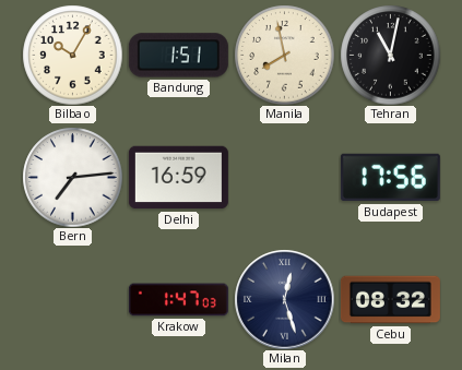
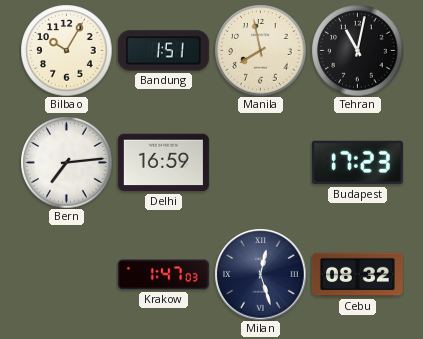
Budapest: 17:56 -> 17:23
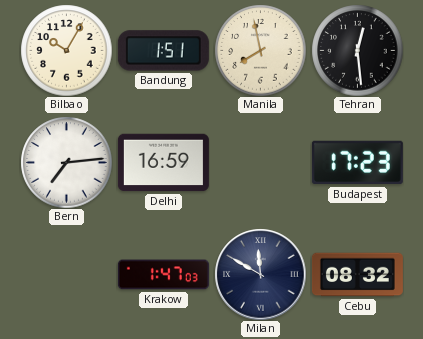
Tehran: 11:02 -> 12:29
Milan: 12:27 -> 11:50
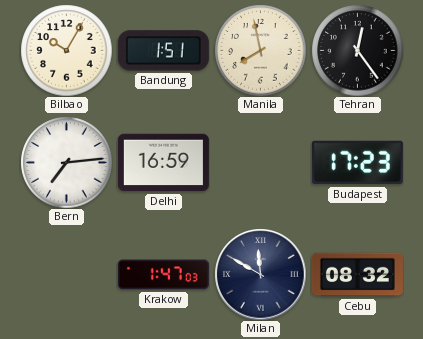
Tehran: 12:29 -> 12:24
